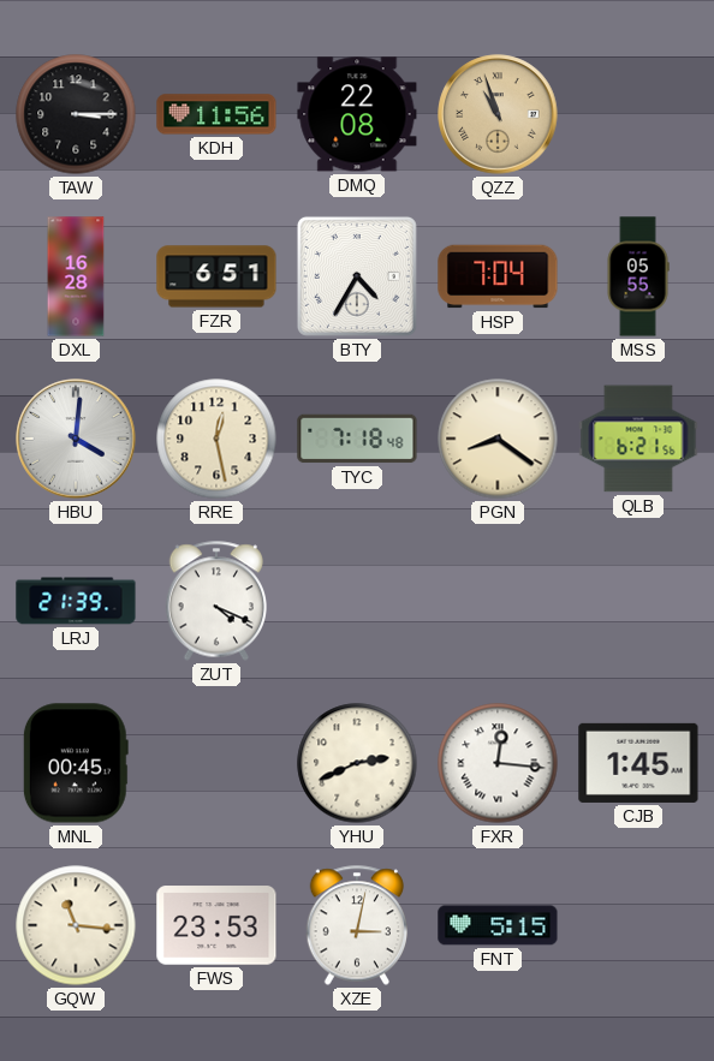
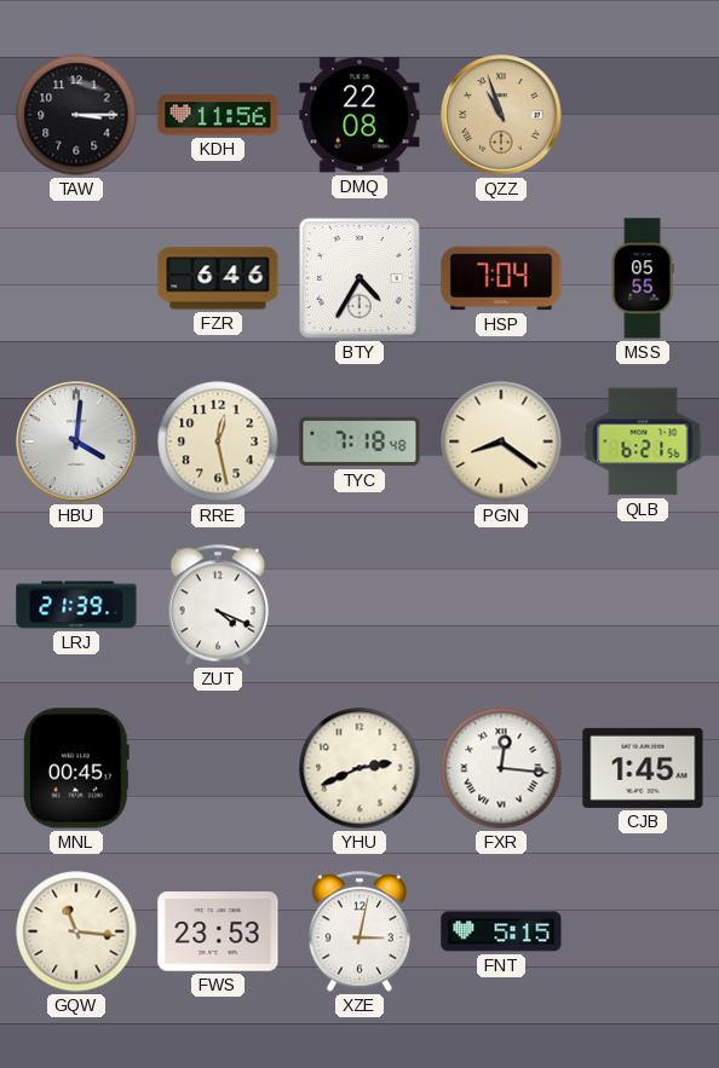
DXL: 16:28 -> none
FZR: 6:51 -> 6:46
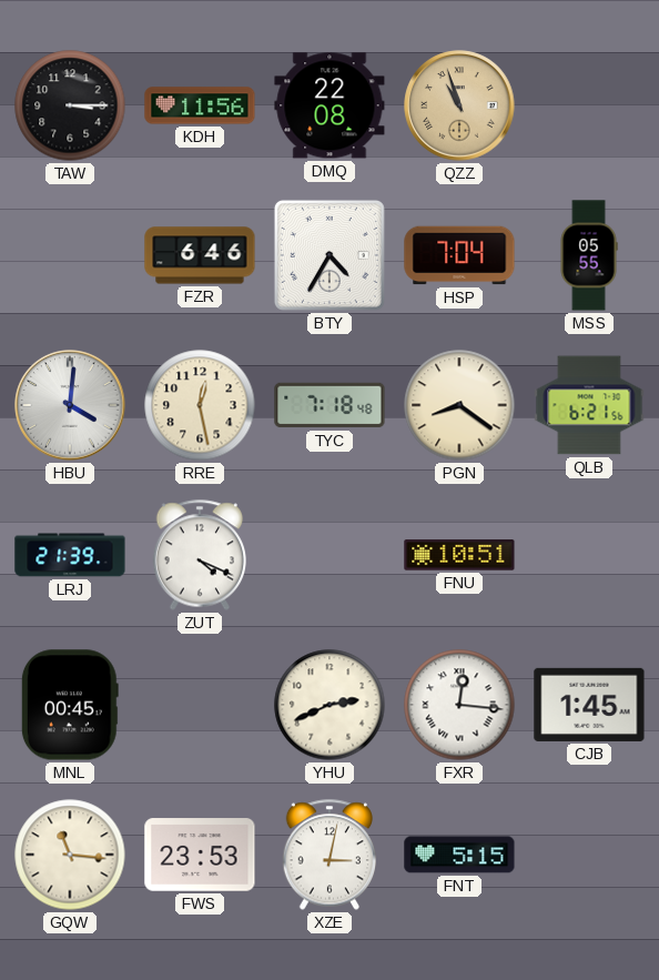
FNU: none -> 10:51
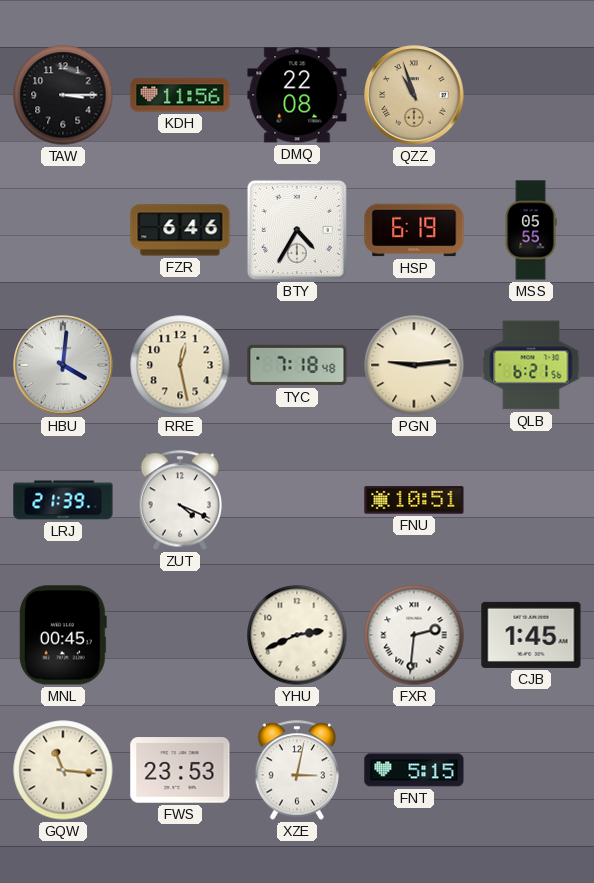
HSP: 7:04 -> 6:19
PGN: 8:21 -> 9:14
FXR: 12:16 -> 2:31
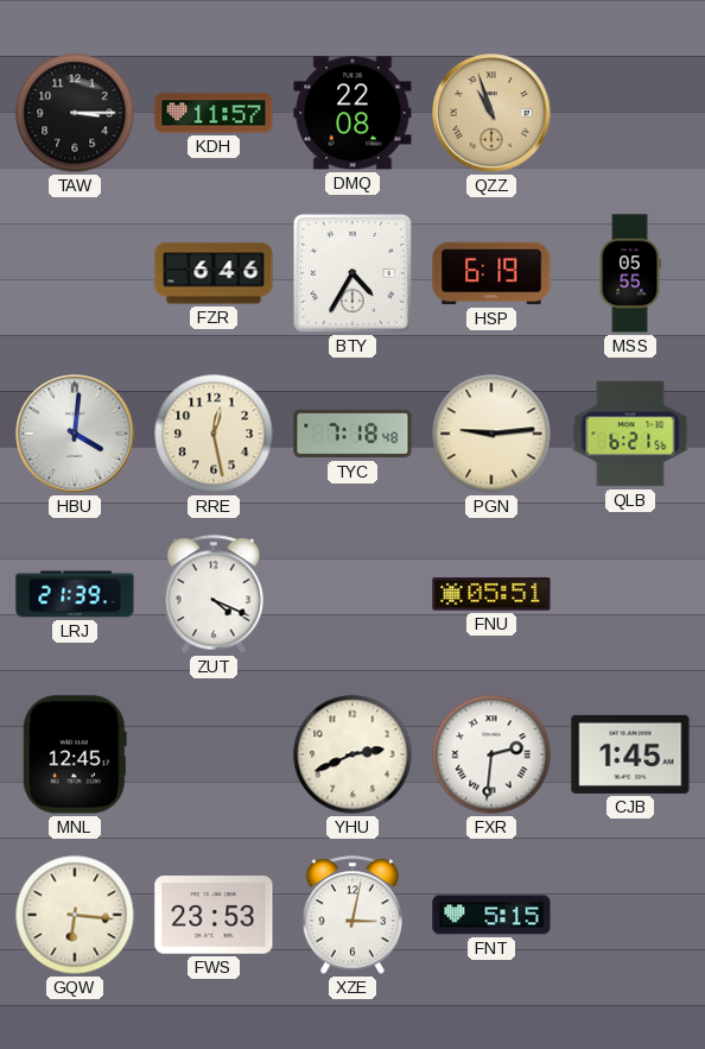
KDH: 11:56 -> 11:57
FNU: 10:51 -> 05:51
MNL: 00:45 -> 12:45
GQW: 11:16 -> 6:16
